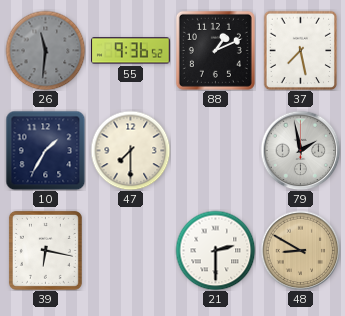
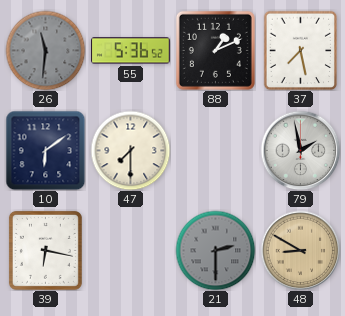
55: 9:36 -> 5:36
10: 1:35 -> 6:09
21 dial: white -> grey
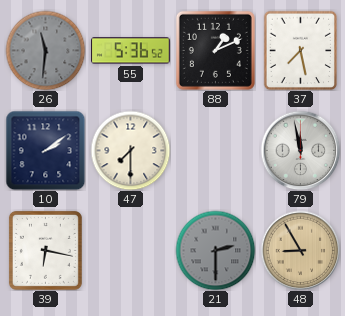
10: 6:09 -> 2:09
79: 1:58 -> 11:58
48: 8:50 -> 8:55
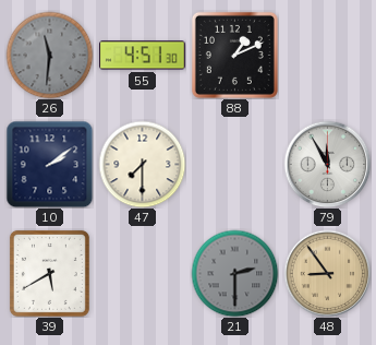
55: 5:36 -> 4:51
37: 7:28 -> none
79: 11:58 -> 11:55
39: 6:17 -> 5:40
48: 8:55 -> 8:54
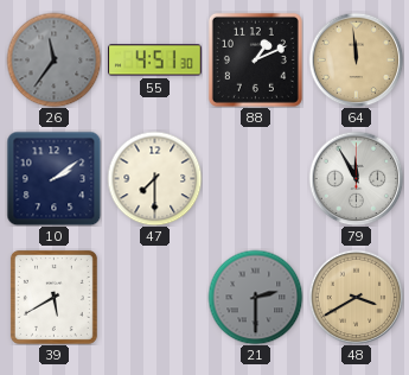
26: 11:31 -> 11:36
64: none -> 11:59
48: 8:54 -> 3:40
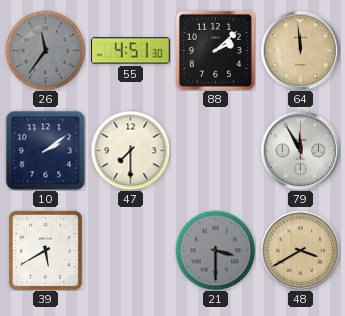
88: 1:11 -> 2:08
21: 2:30 -> 3:30
